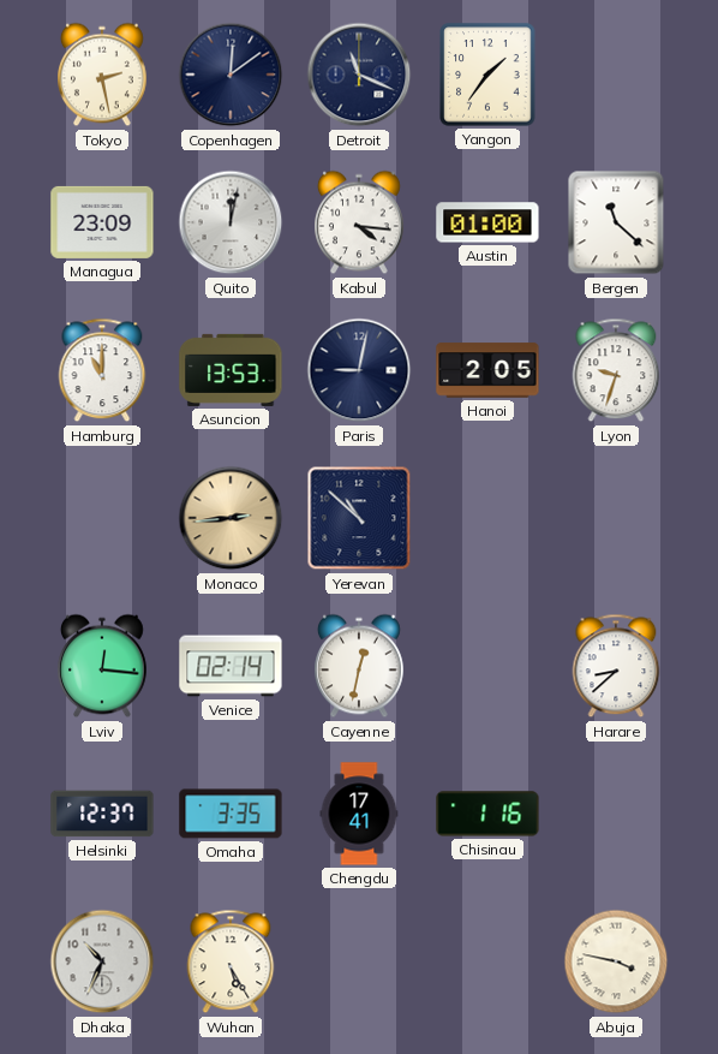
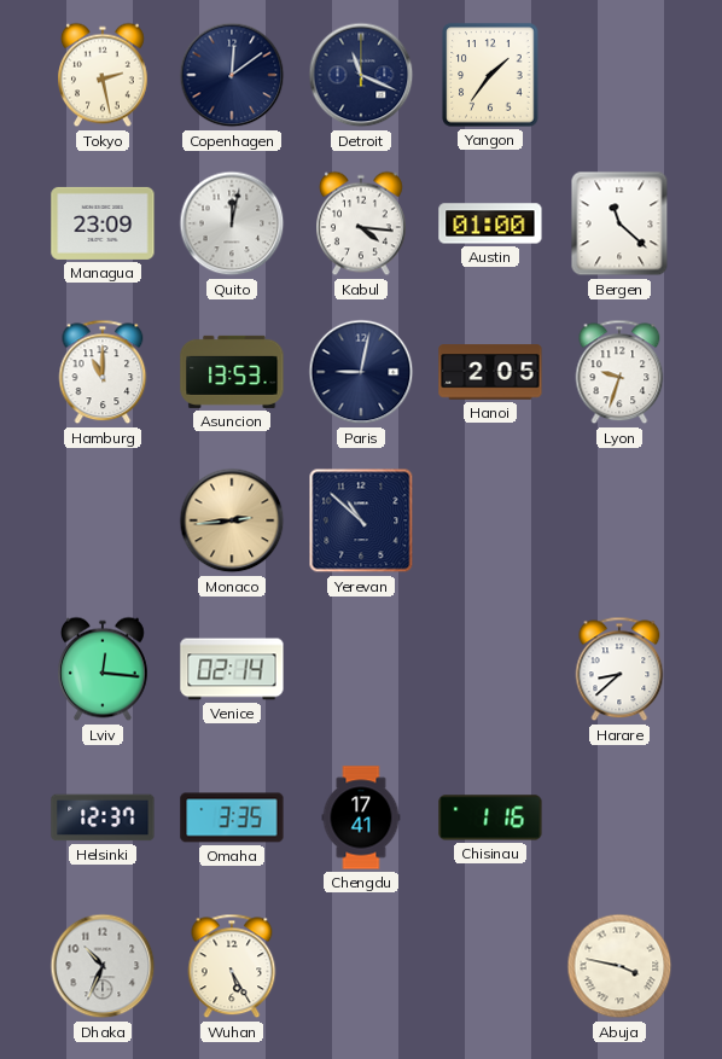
Cayenne: 12:32 -> none
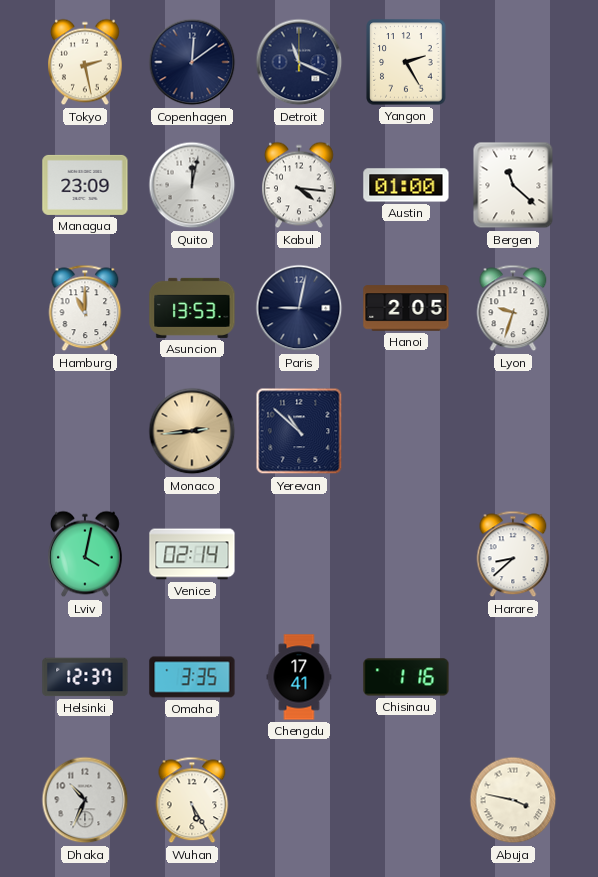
Yangon: 1:36 -> 2:25
Lviv: 12:16 -> 4:02
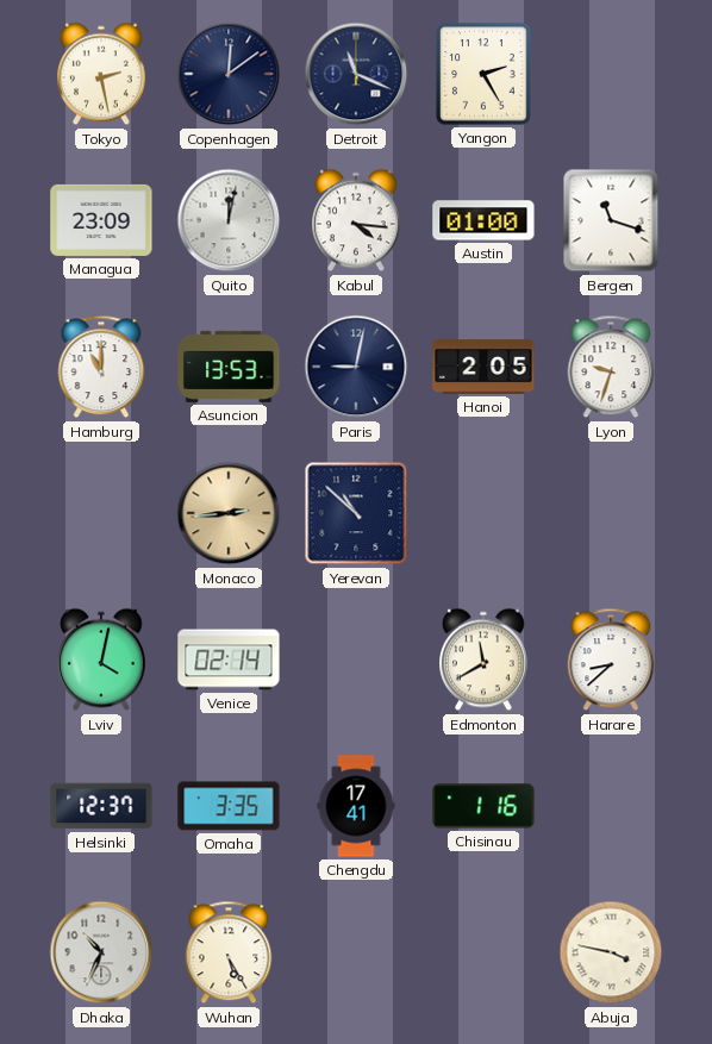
Bergen: 11:22 -> 11:18
Edmonton: none -> 11:40
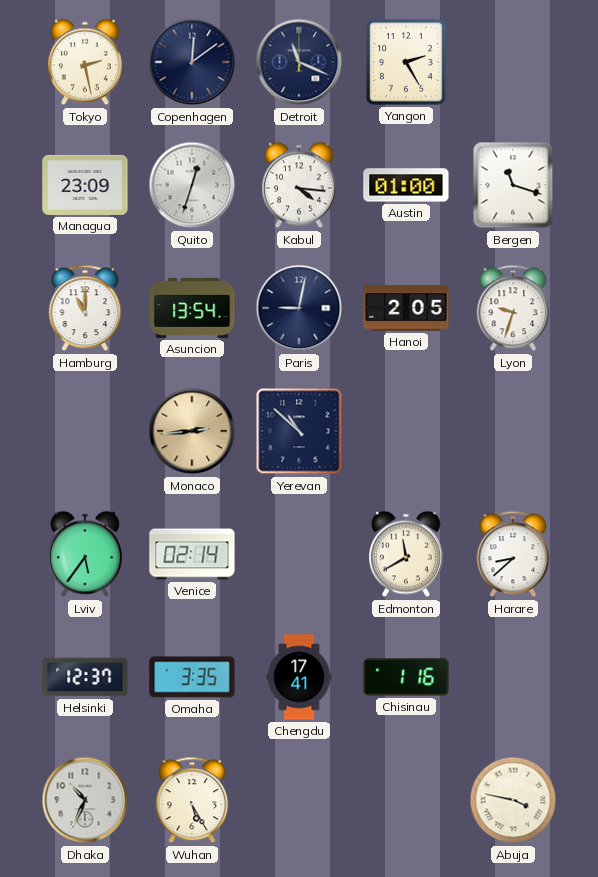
Quito: 12:02 -> 12:33
Asuncion: 13:53 -> 13:54
Lviv: 4:02 -> 5:36
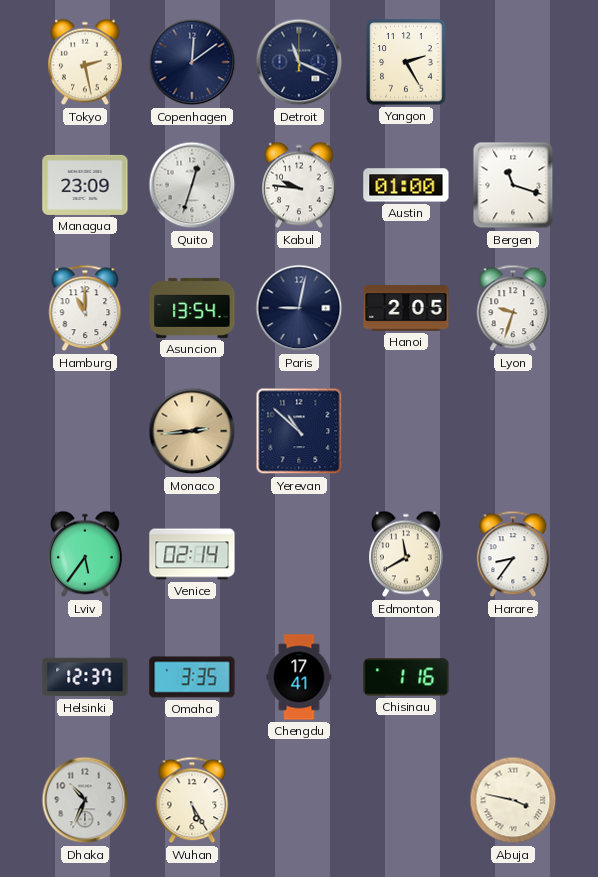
Kabul: 4:16 -> 9:46
Harare: 8:38 -> 8:36
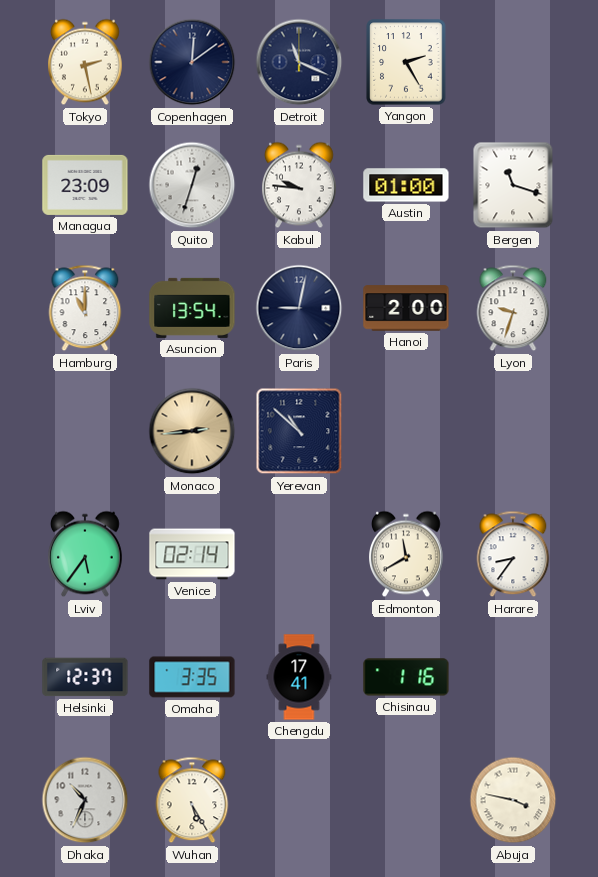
Hanoi: 2:05 -> 2:00
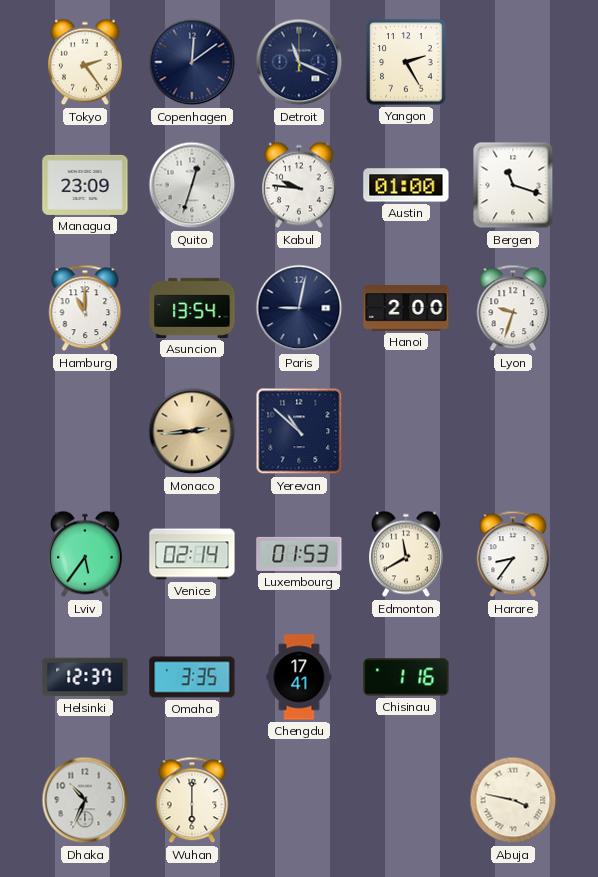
Tokyo: 2:28 -> 2:24
Luxembourg: none -> 01:53
Wuhan: 5:25 -> 6:00
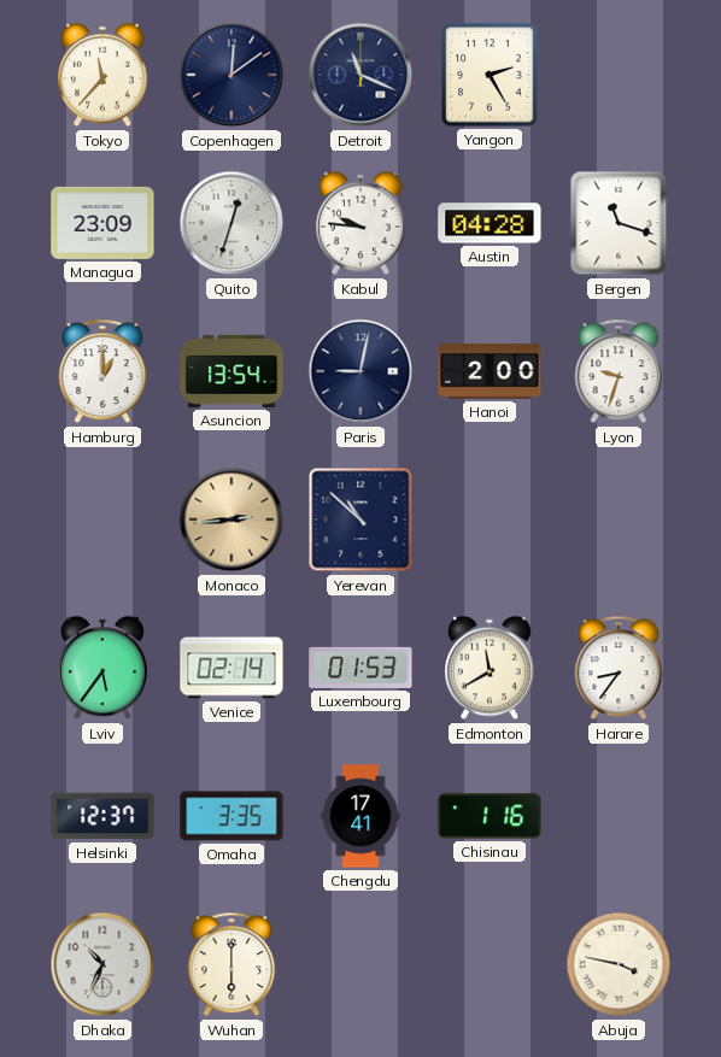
Tokyo: 2:24 -> 11:37
Austin: 01:00 -> 04:28
Hamburg: 11:00 -> 1:00
